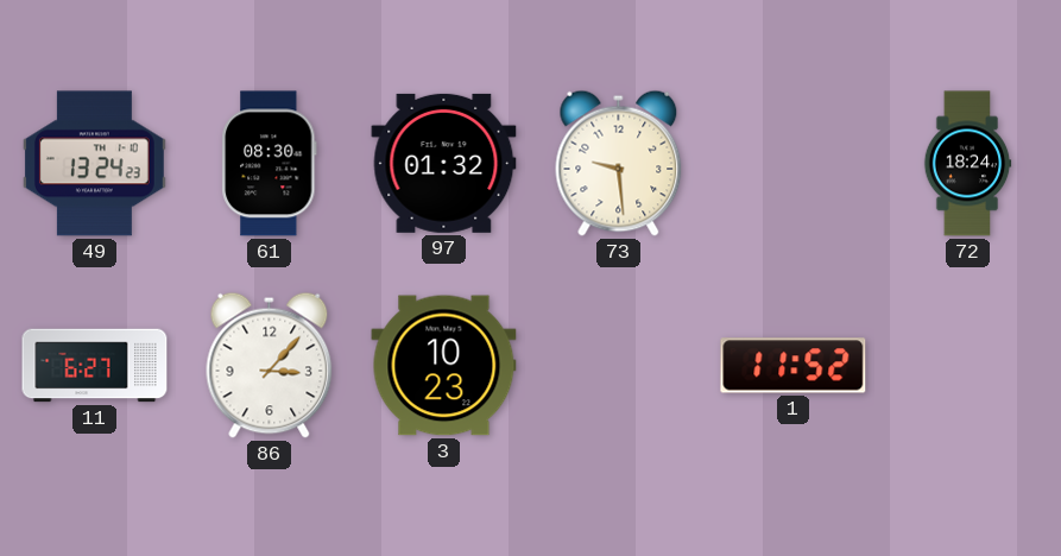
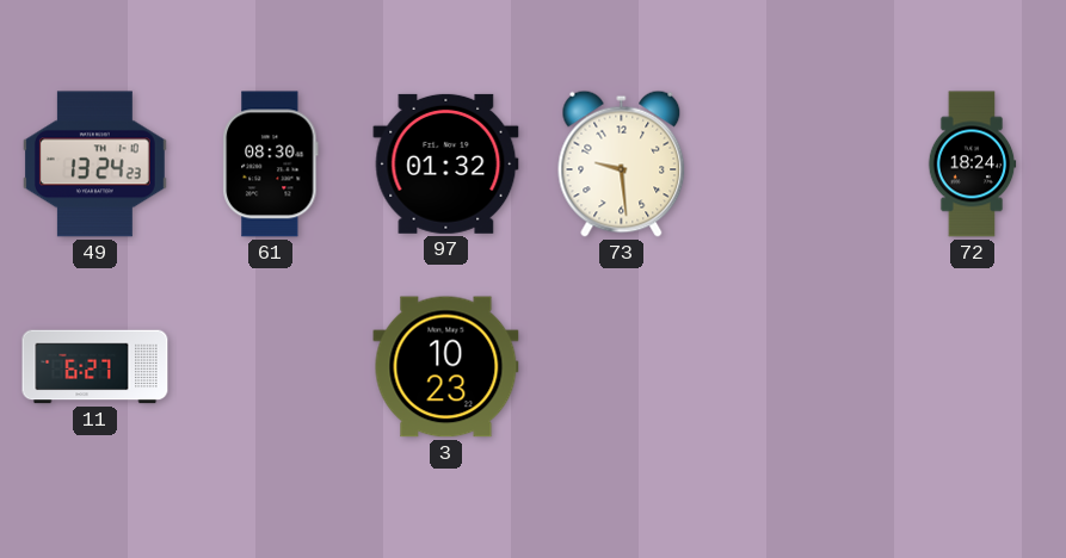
86: 3:07 -> none
1: 11:52 -> none
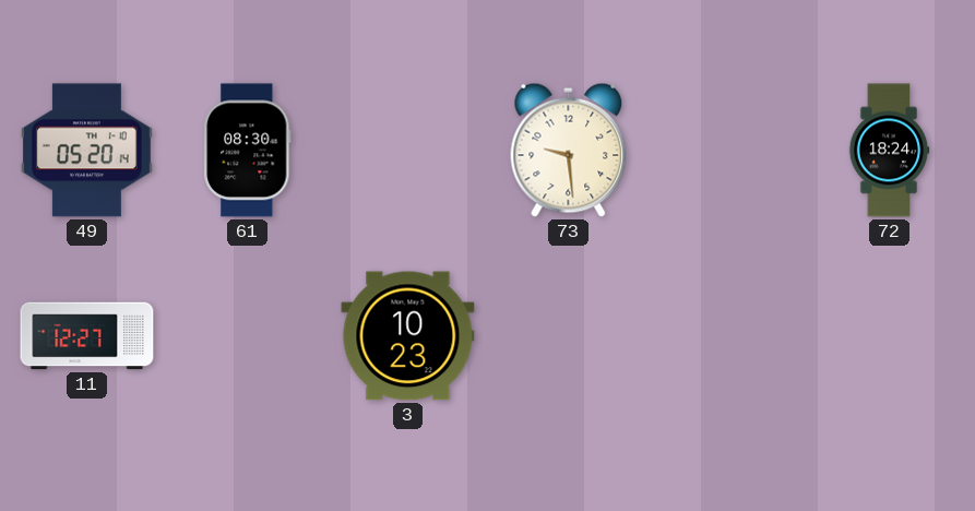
49: 13:24 -> 05:20
97: 01:32 -> none
11: 6:27 -> 12:27
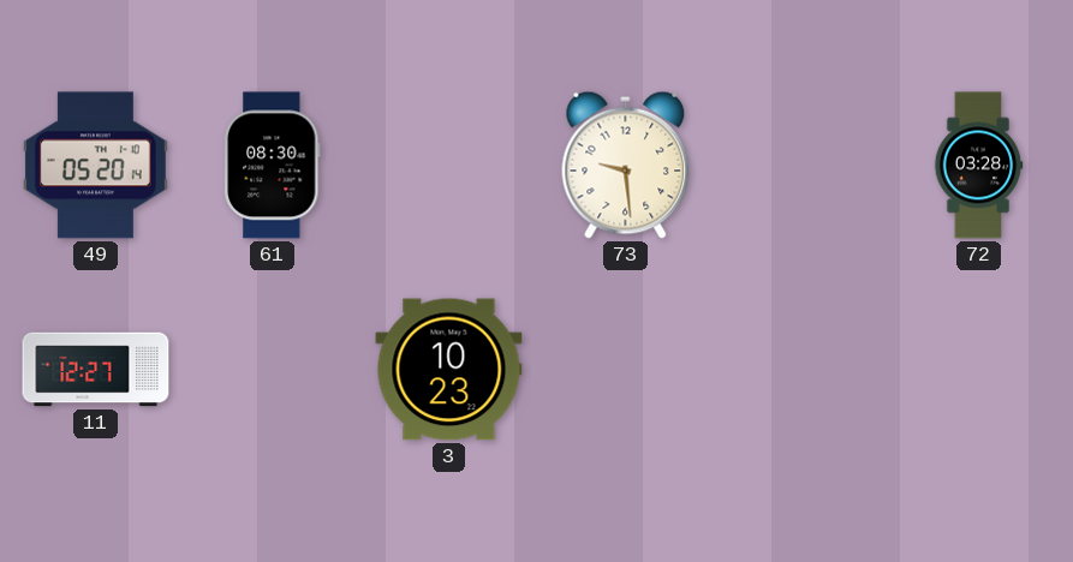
72: 18:24 -> 03:28
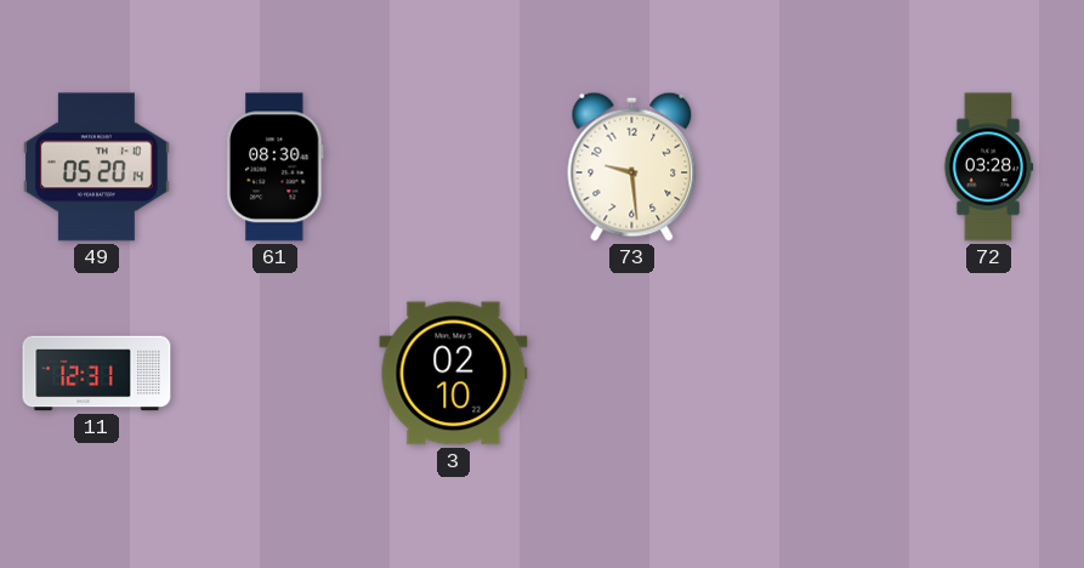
11: 12:27 -> 12:31
3: 10:23 -> 02:10
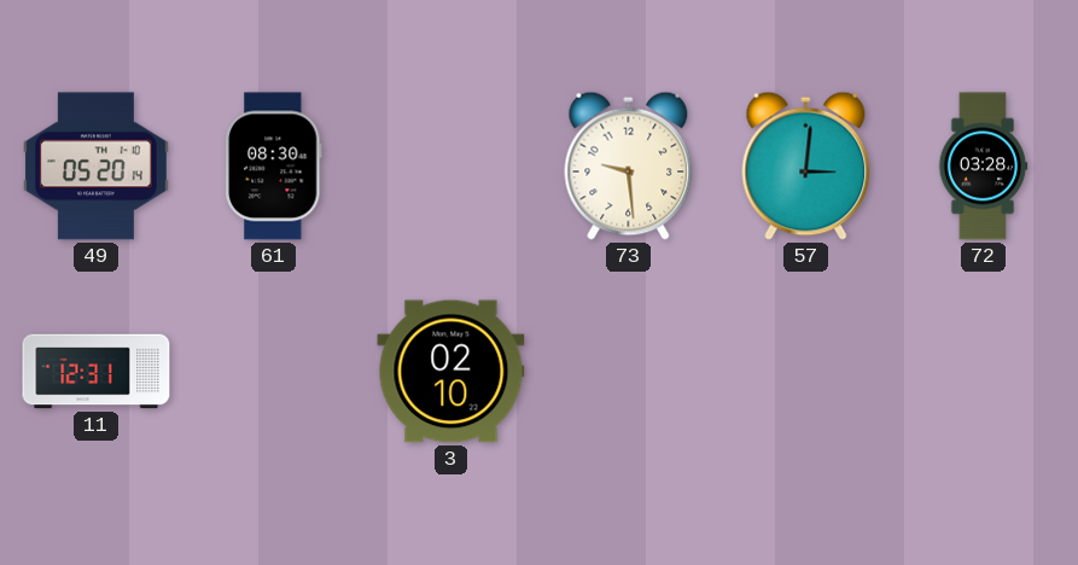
57: none -> 3:01
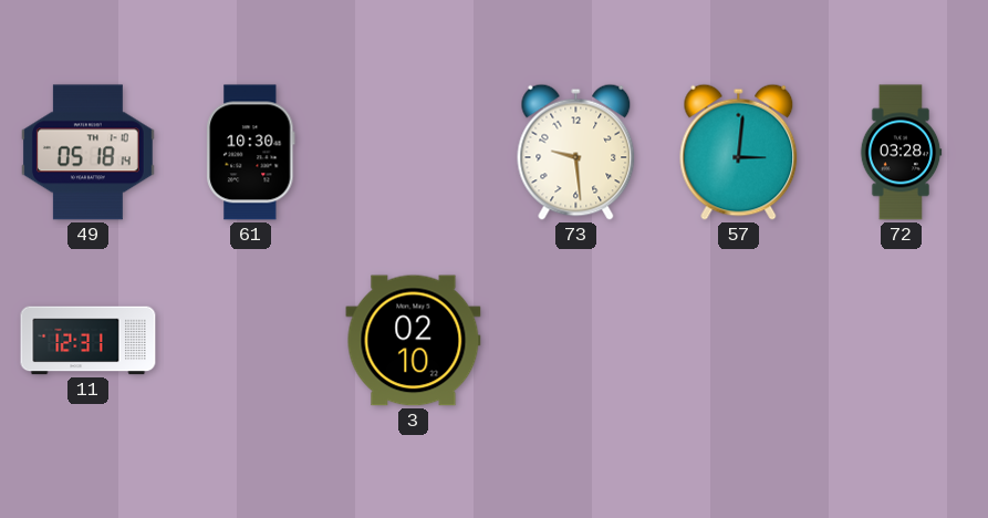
49: 05:20 -> 05:18
61: 08:30 -> 10:30
